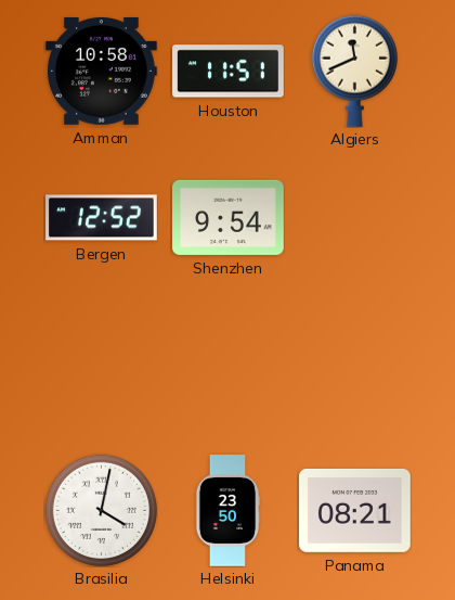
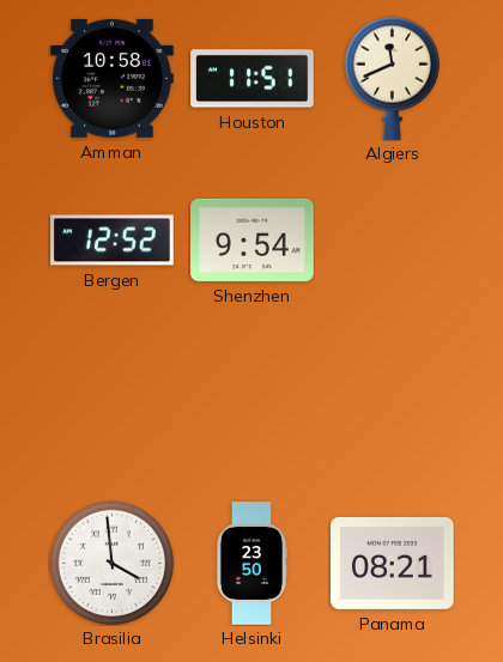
Brasilia: 4:02 -> 3:59
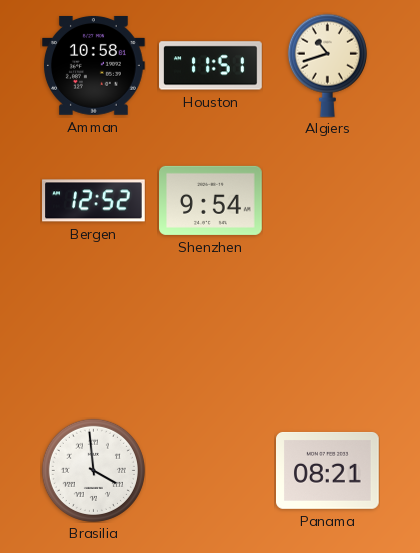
Algiers: 11:41 -> 10:42
Helsinki: 23:50 -> none
